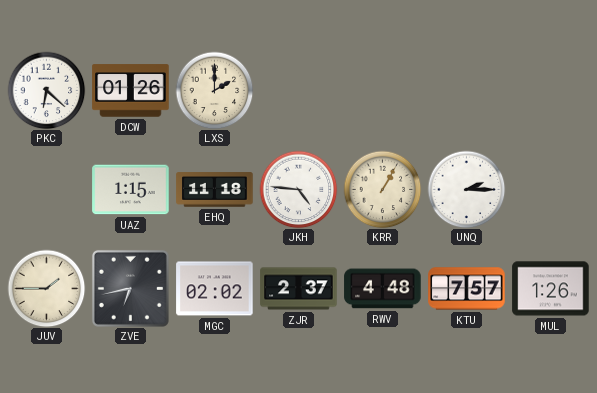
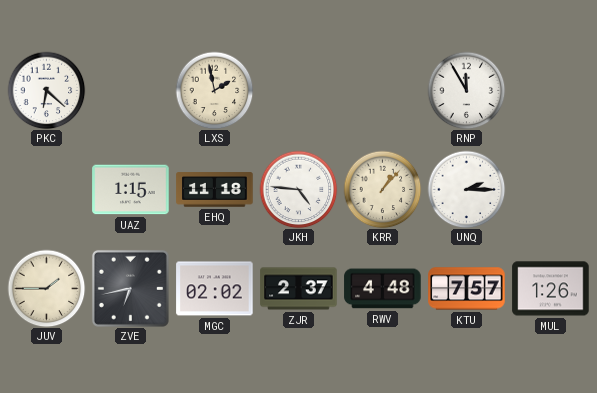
DCW: 01:26 -> none
LXS: 2:00 -> 1:58
RNP: none -> 11:55
KRR: 1:05 -> 1:07
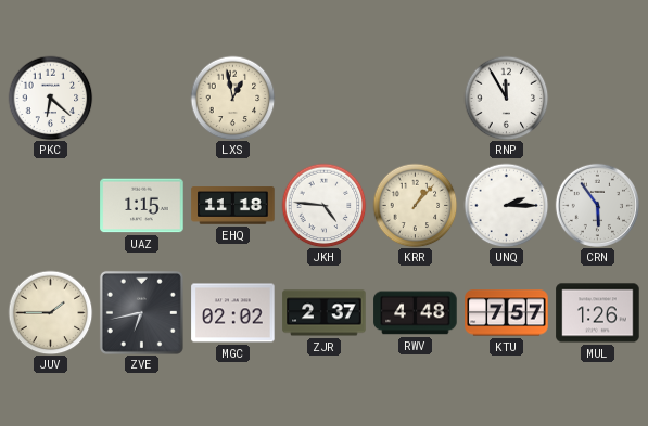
LXS: 1:58 -> 12:58
CRN: none -> 5:54
